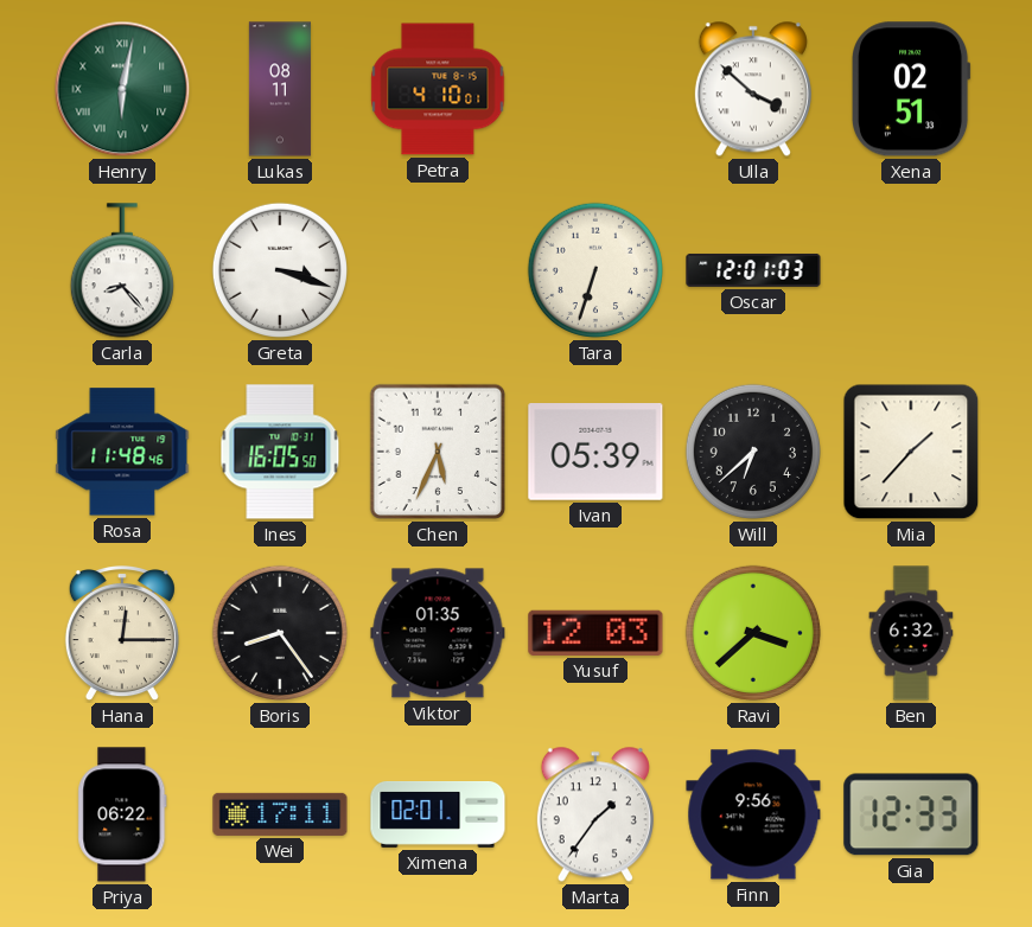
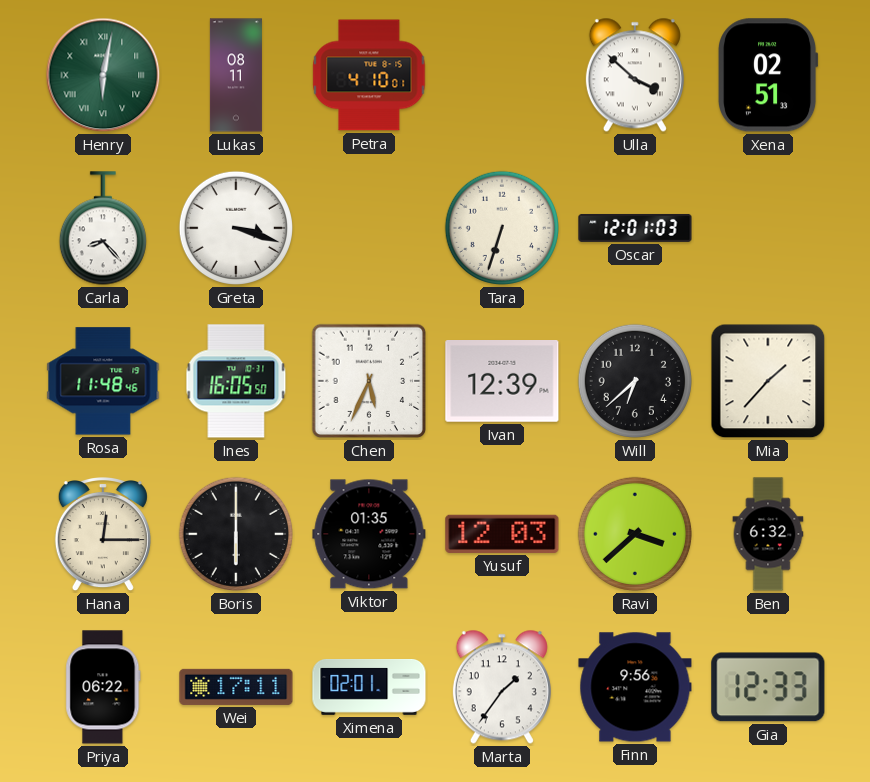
Ivan: 05:39 -> 12:39
Boris: 8:24 -> 6:00
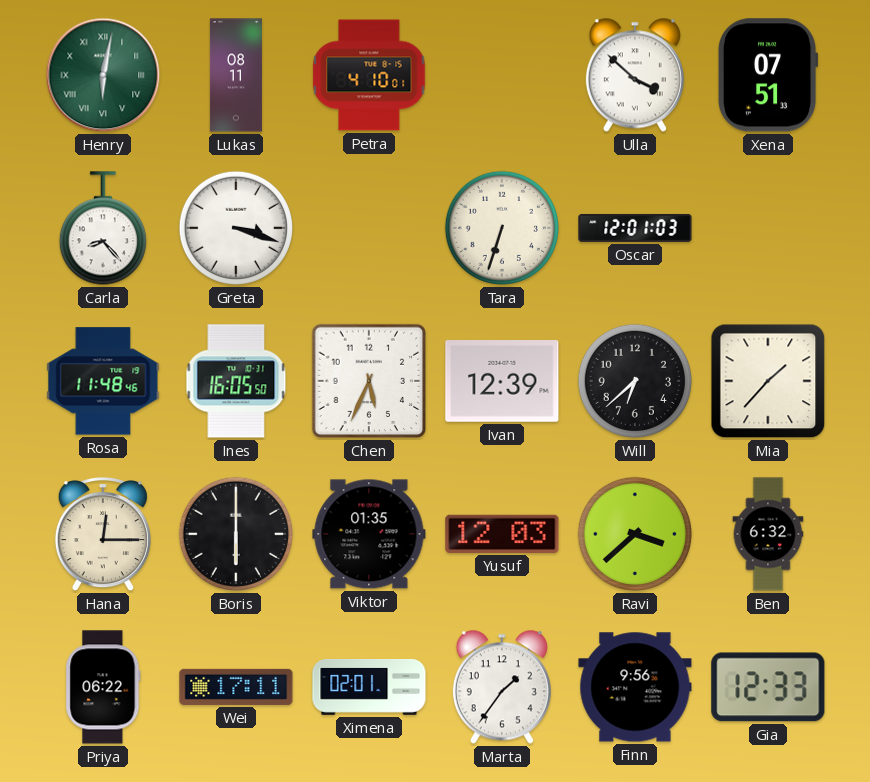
Xena: 02:51 -> 07:51
